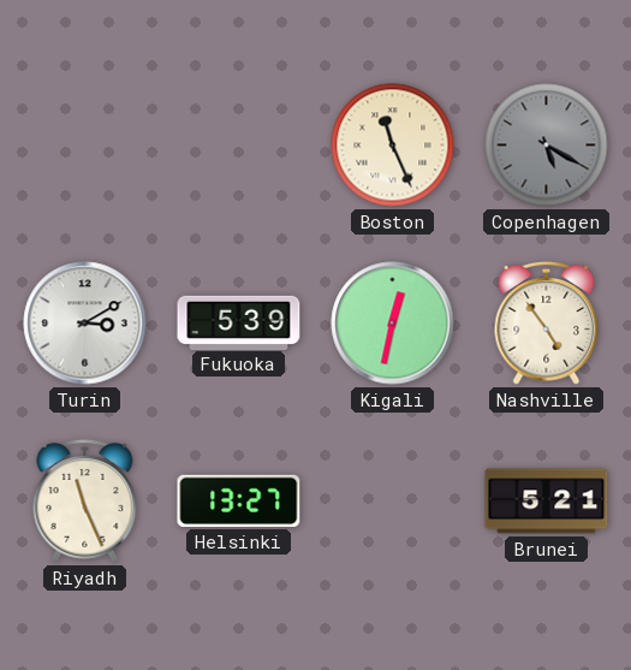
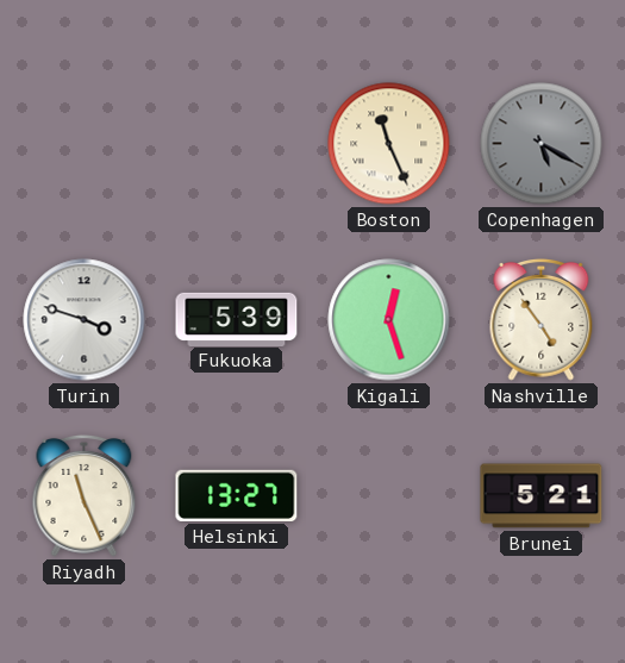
Turin: 3:10 -> 3:48
Kigali: 12:32 -> 12:27
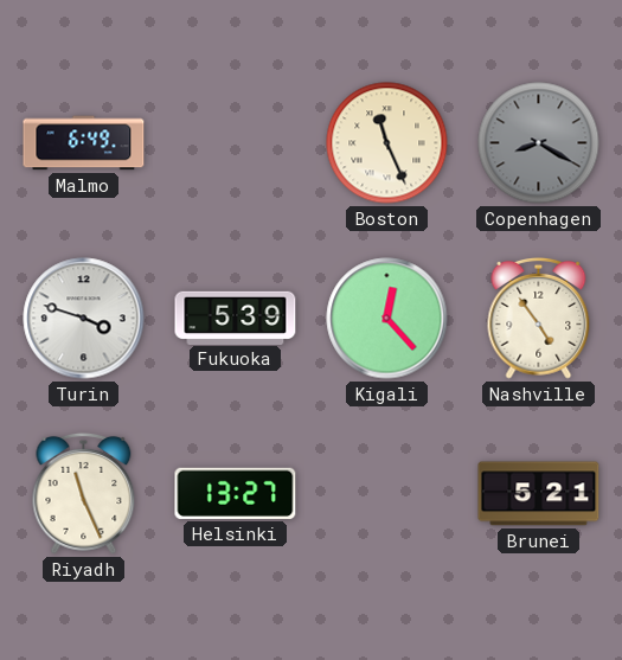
Malmo: none -> 6:49
Copenhagen: 5:20 -> 8:20
Kigali: 12:27 -> 12:23
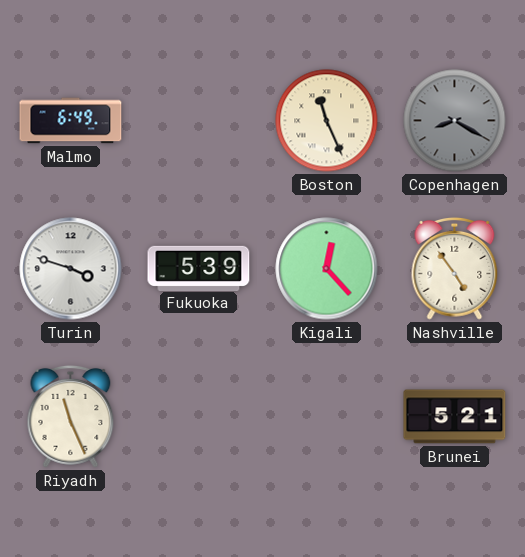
Helsinki: 13:27 -> none
